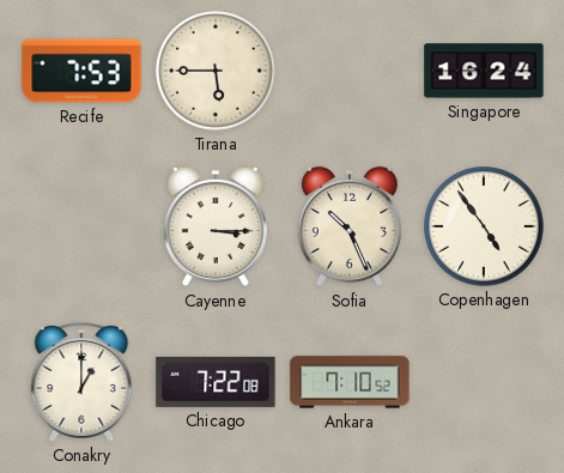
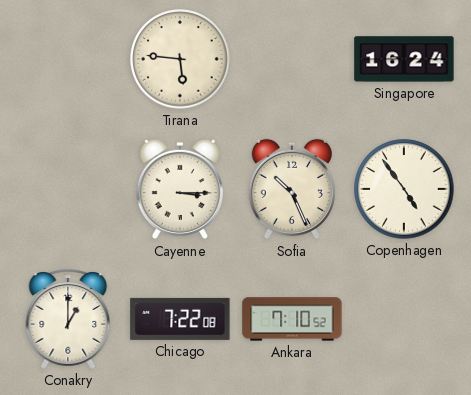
Recife: 7:53 -> none
Tirana: 5:45 -> 5:46
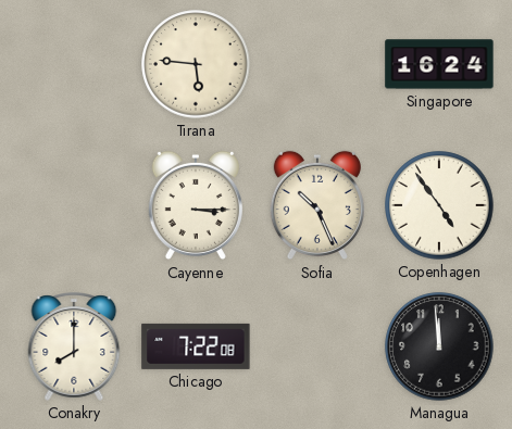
Conakry: 1:00 -> 8:00
Ankara: 7:10 -> none
Managua: none -> 11:59
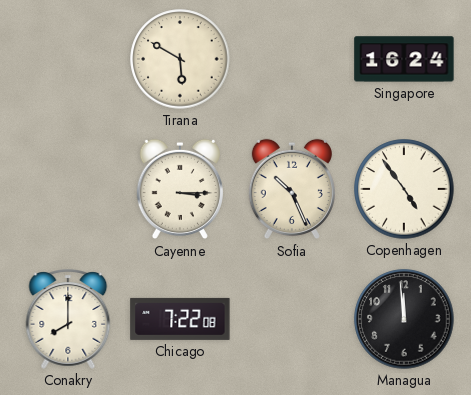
Tirana: 5:46 -> 5:50
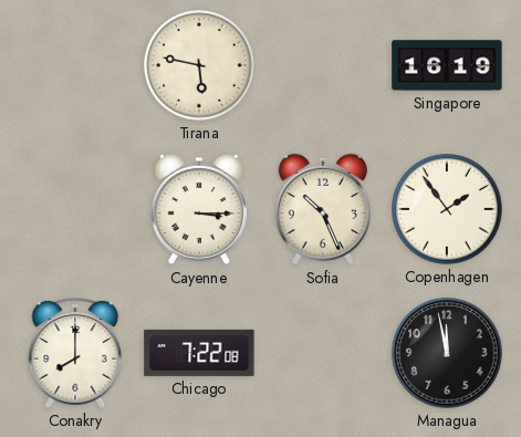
Tirana: 5:50 -> 5:47
Singapore: 16:24 -> 16:19
Copenhagen: 4:54 -> 1:54
Managua: 11:59 -> 11:58
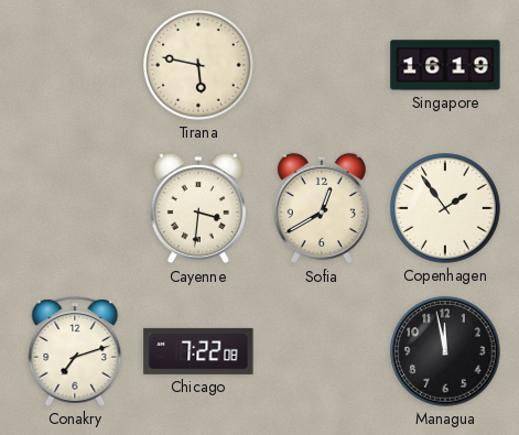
Cayenne: 3:15 -> 3:31
Sofia: 10:26 -> 12:40
Conakry: 8:00 -> 7:12
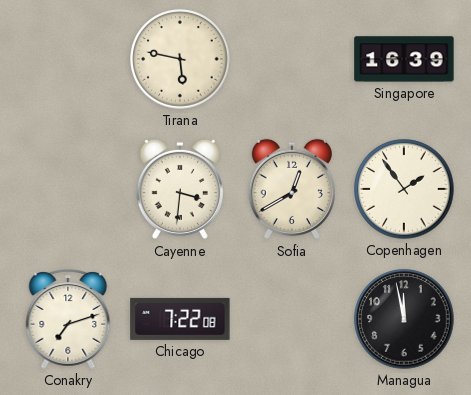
Singapore: 16:19 -> 16:39
